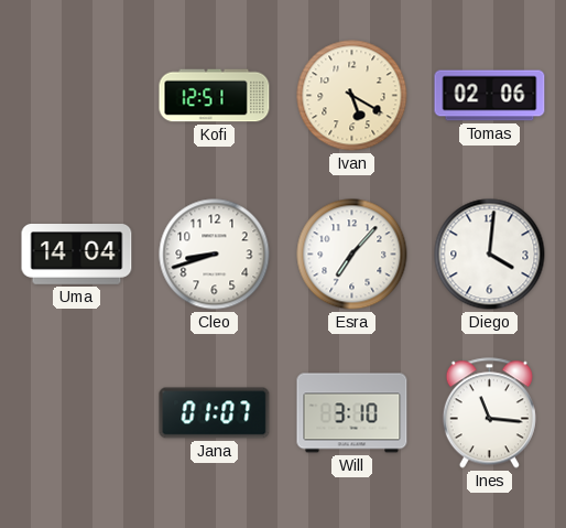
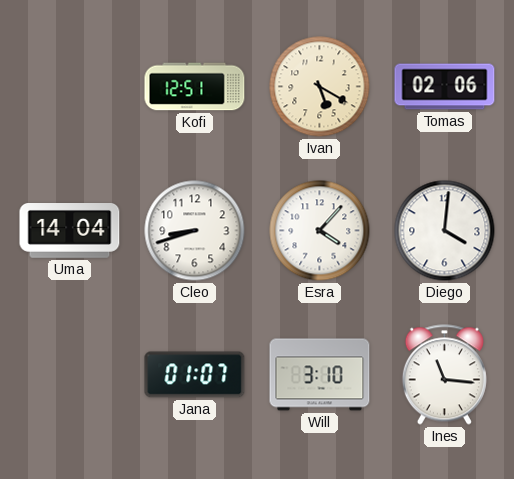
Esra: 7:07 -> 4:07
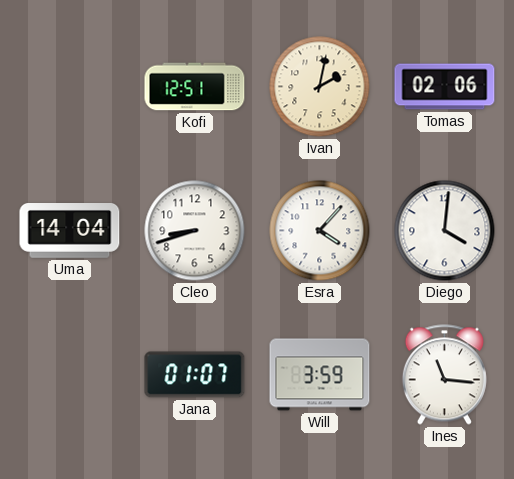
Ivan: 5:20 -> 2:02
Will: 3:10 -> 3:59
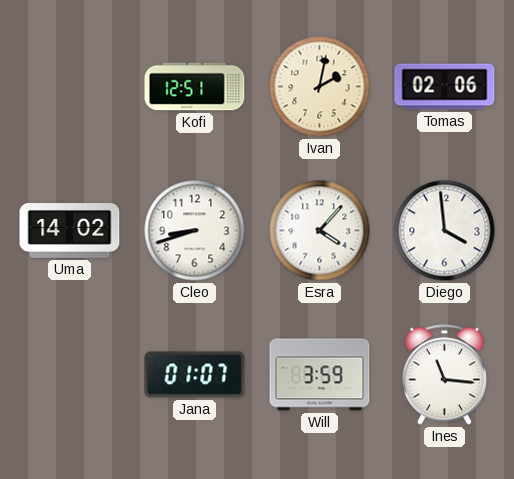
Uma: 14:04 -> 14:02
Diego: 4:01 -> 3:59
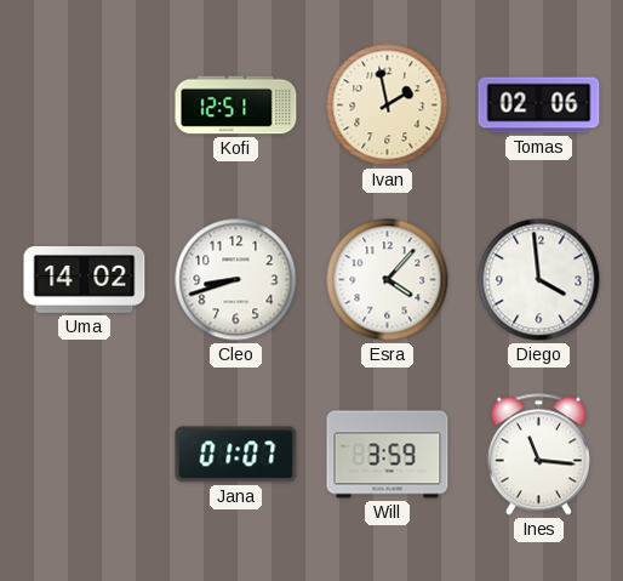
Ivan: 2:02 -> 1:58
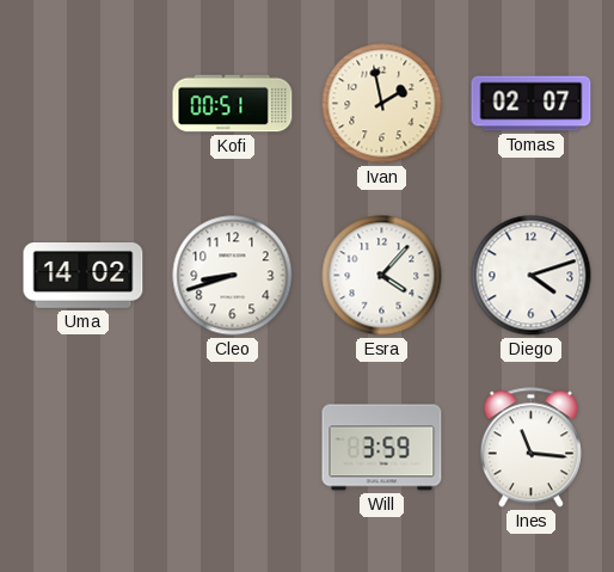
Kofi: 12:51 -> 00:51
Tomas: 02:06 -> 02:07
Diego: 3:59 -> 4:12
Jana: 01:07 -> none
